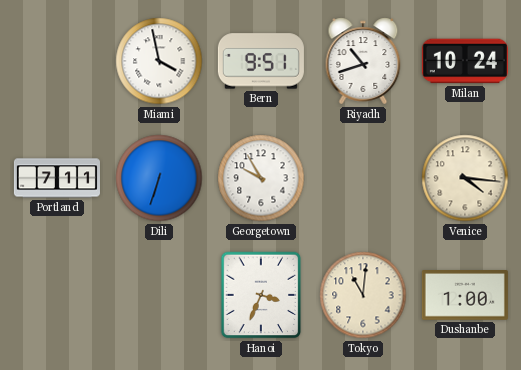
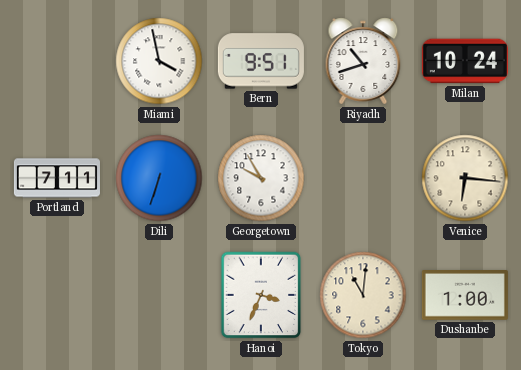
Venice: 4:16 -> 6:16
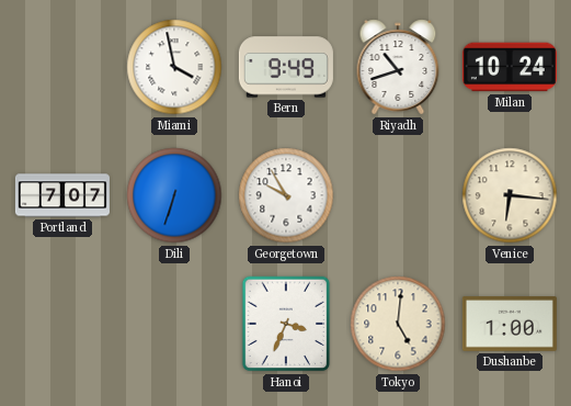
Bern: 9:51 -> 9:49
Portland: 7:11 -> 7:07
Tokyo: 11:01 -> 5:01
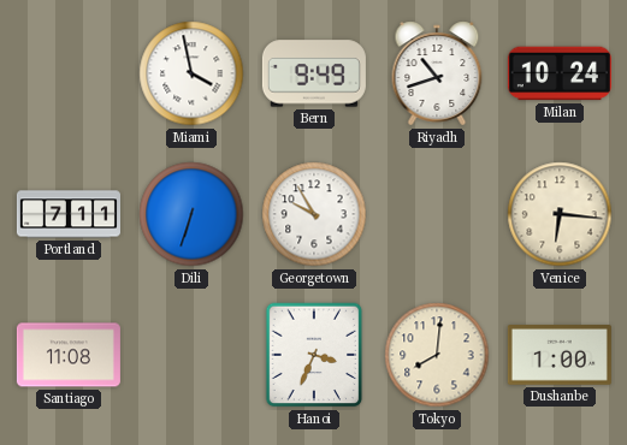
Portland: 7:07 -> 7:11
Santiago: none -> 11:08
Tokyo: 5:01 -> 8:01
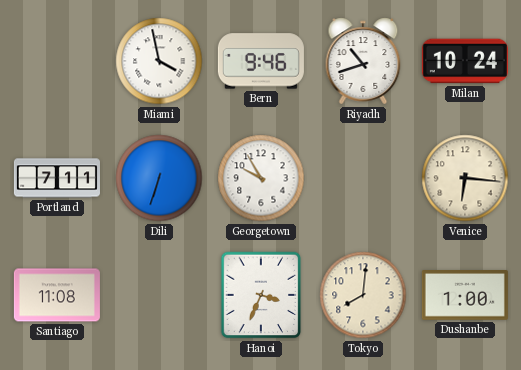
Bern: 9:49 -> 9:46
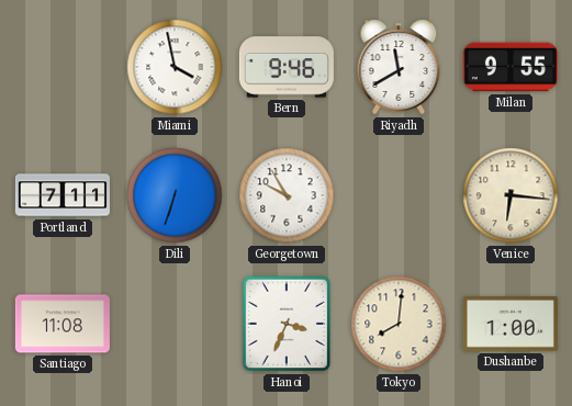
Riyadh: 10:42 -> 11:40
Milan: 10:24 -> 9:55
